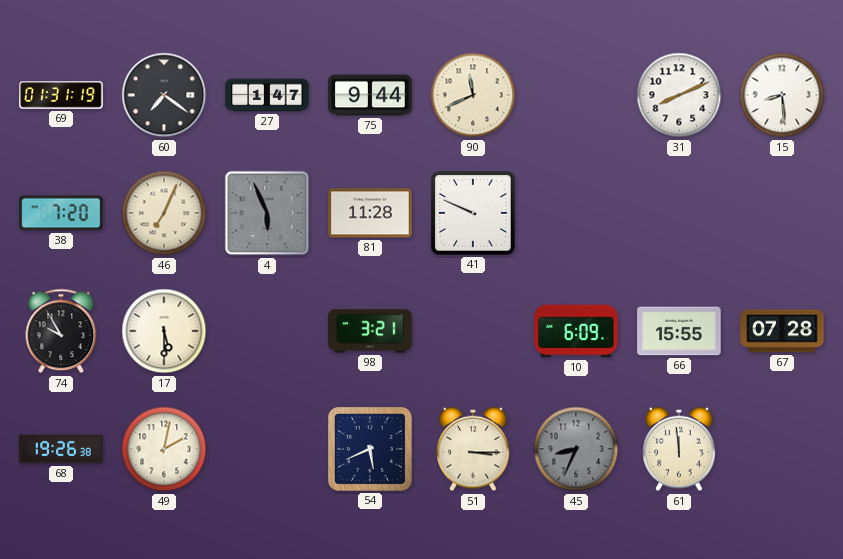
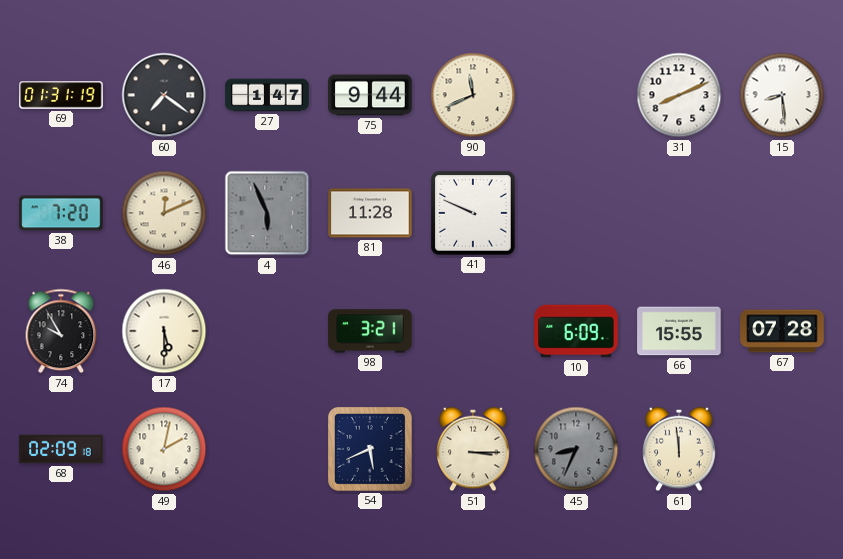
46: 7:04 -> 12:11
68: 19:26 -> 02:09
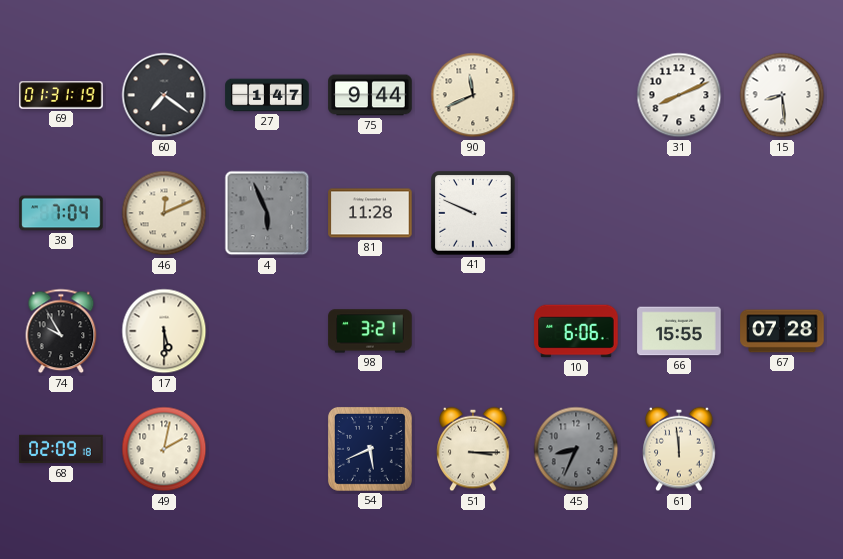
38: 7:20 -> 7:04
10: 6:09 -> 6:06
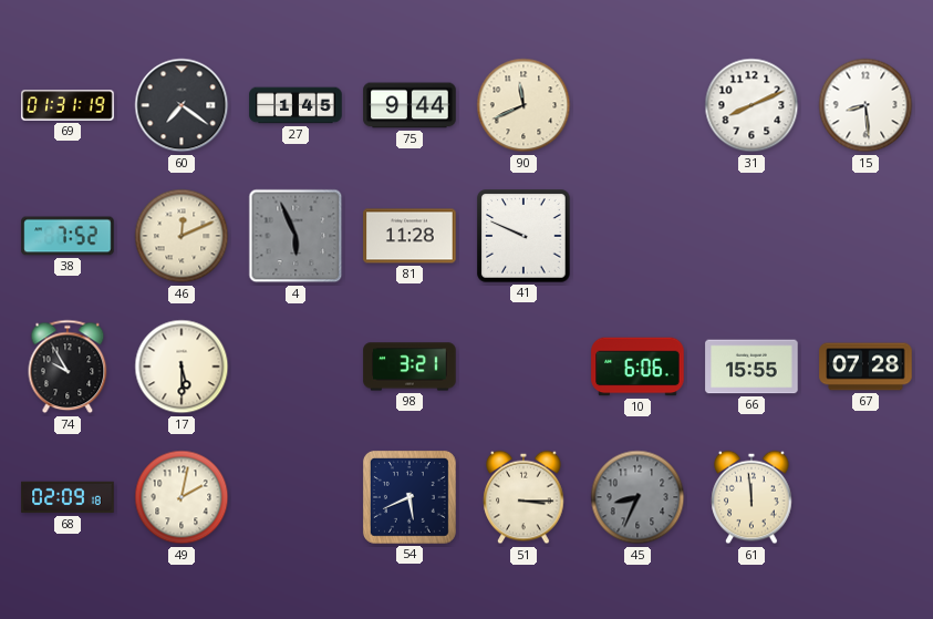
27: 1:47 -> 1:45
38: 7:04 -> 7:52
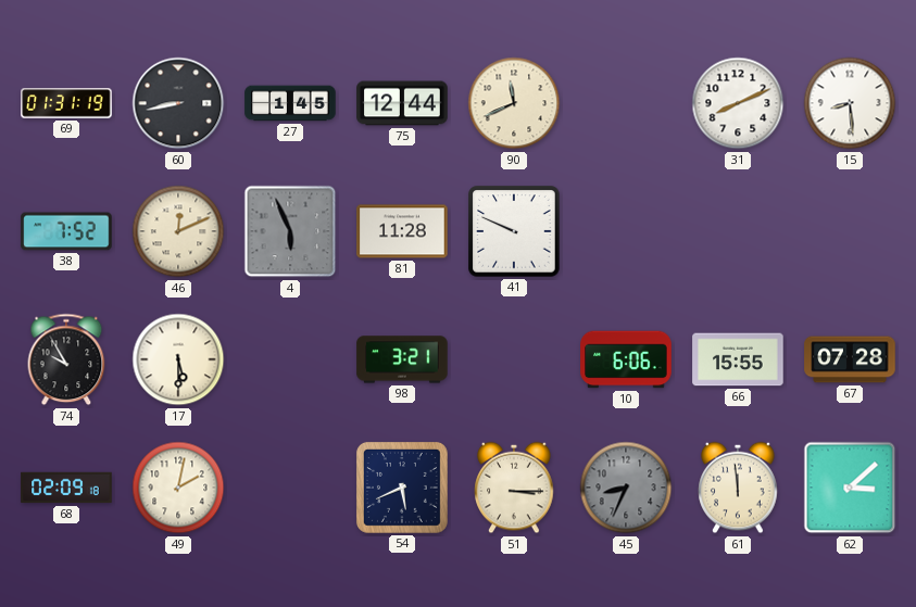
60: 7:21 -> 8:43
75: 9:44 -> 12:44
62: none -> 3:08
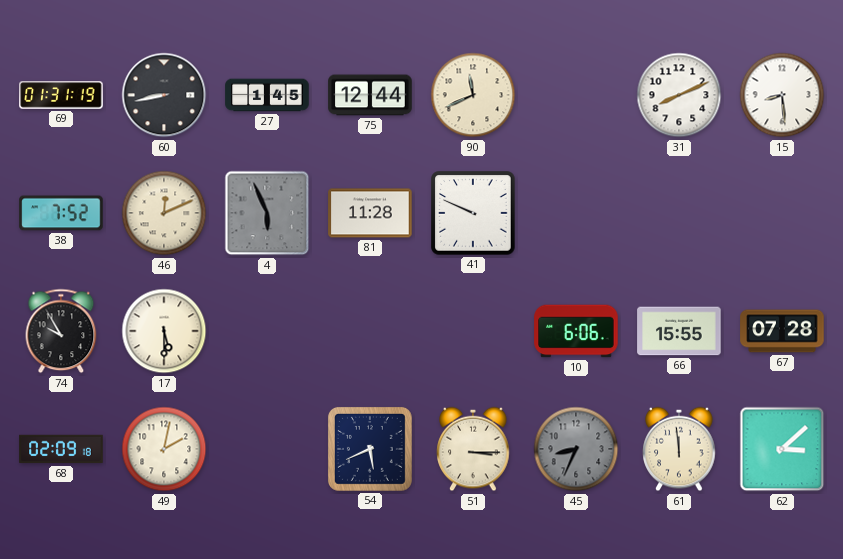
98: 3:21 -> none
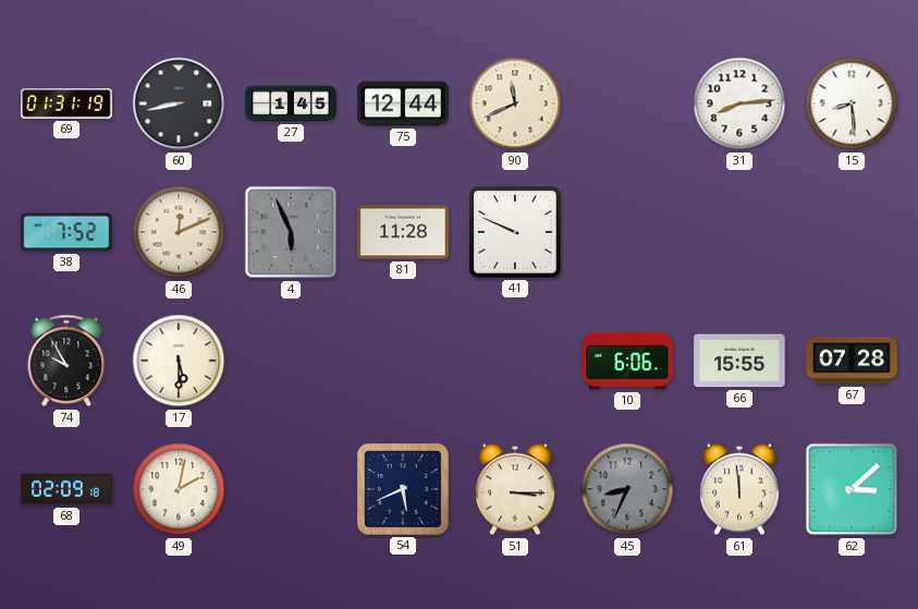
31: 8:11 -> 8:14
